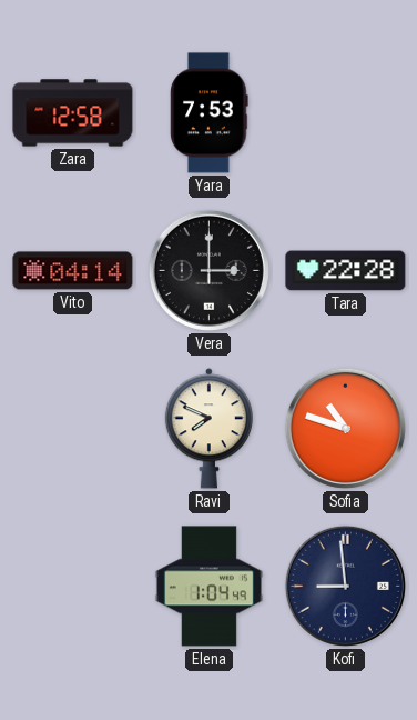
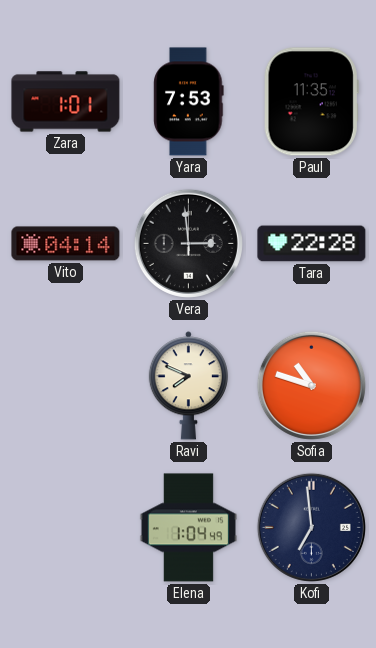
Zara: 12:58 -> 1:01
Paul: none -> 11:35
Vera: 3:00 -> 2:59
Kofi: 8:59 -> 6:59
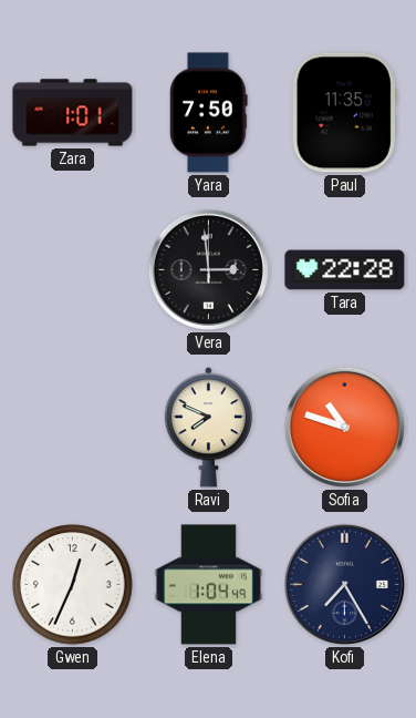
Yara: 7:53 -> 7:50
Vito: 04:14 -> none
Gwen: none -> 12:34
Kofi: 6:59 -> 7:25
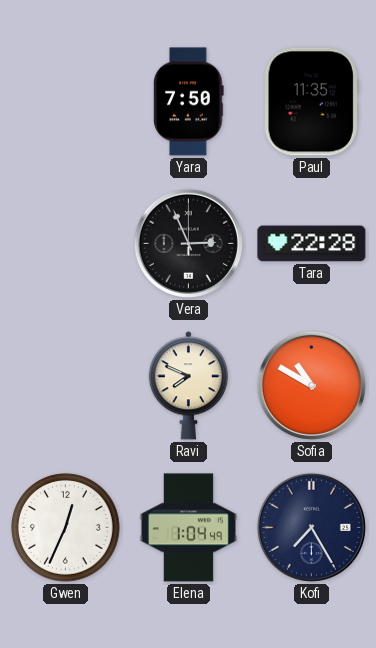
Zara: 1:01 -> none
Vera: 2:59 -> 2:56
Sofia: 10:48 -> 10:50
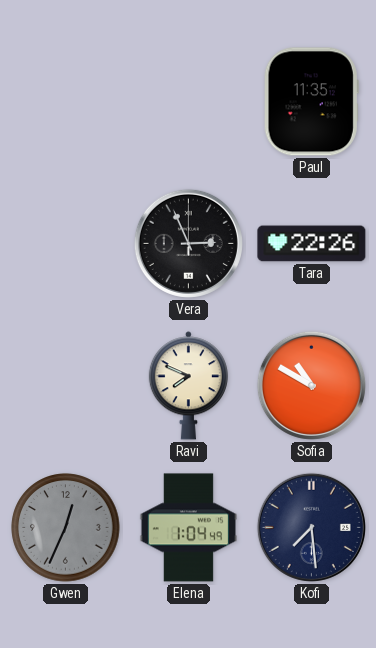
Yara: 7:50 -> none
Tara: 22:28 -> 22:26
Gwen dial: white -> grey
Kofi: 7:25 -> 7:29
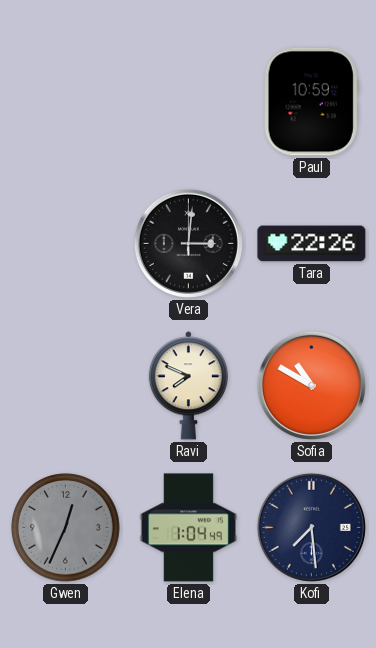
Paul: 11:35 -> 10:59
Vera: 2:56 -> 3:01
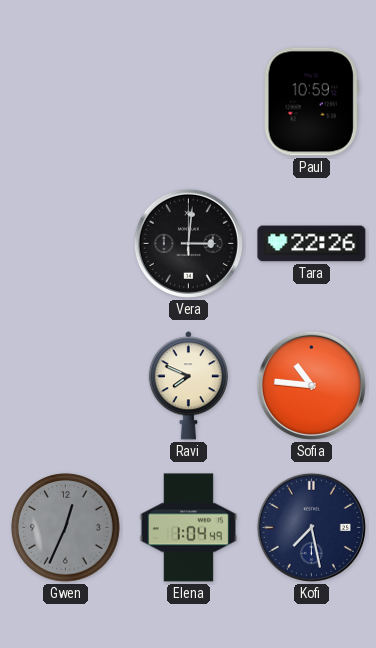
Sofia: 10:50 -> 10:46
Kofi: 7:29 -> 7:28
